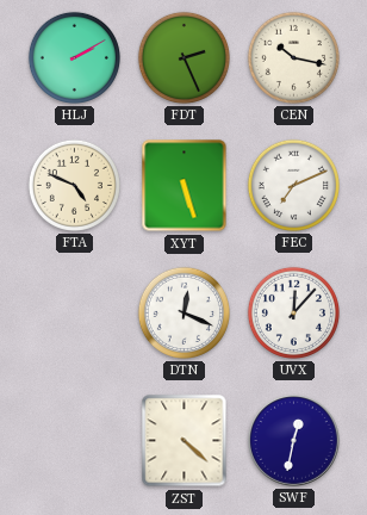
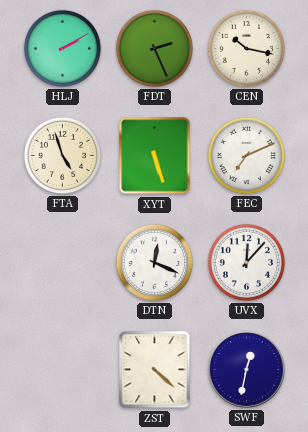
FTA: 4:49 -> 4:57
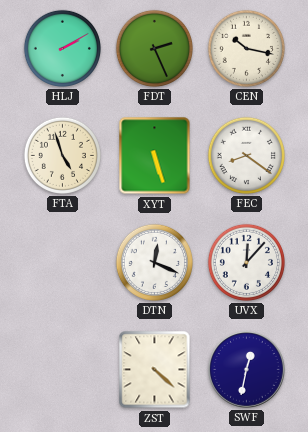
FEC: 7:11 -> 8:21
